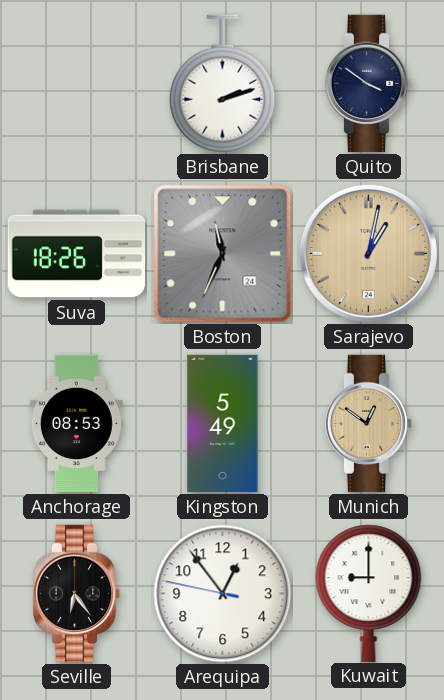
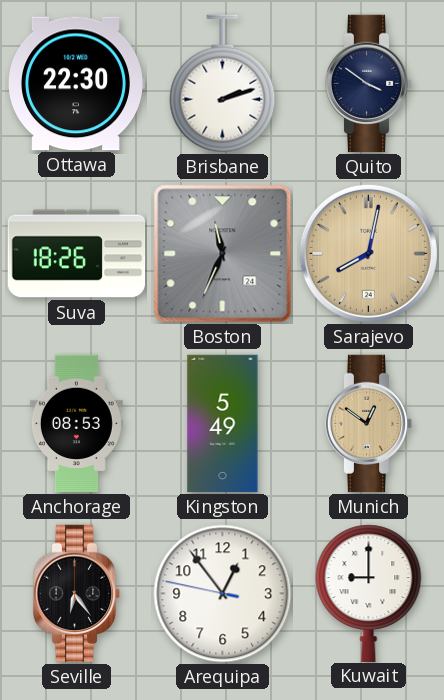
Ottawa: none -> 22:30
Sarajevo: 1:02 -> 8:02
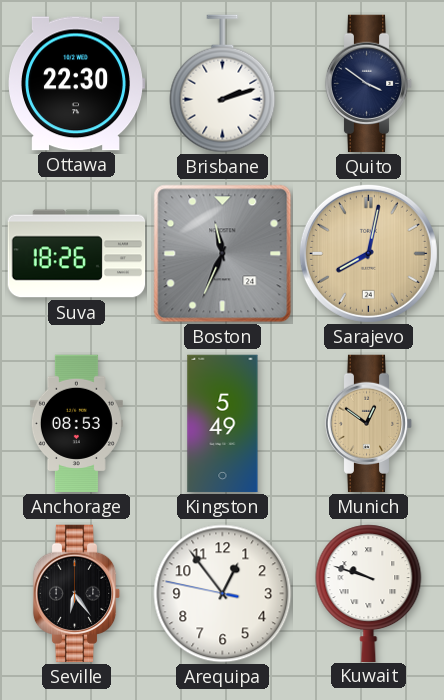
Kuwait: 9:00 -> 9:48
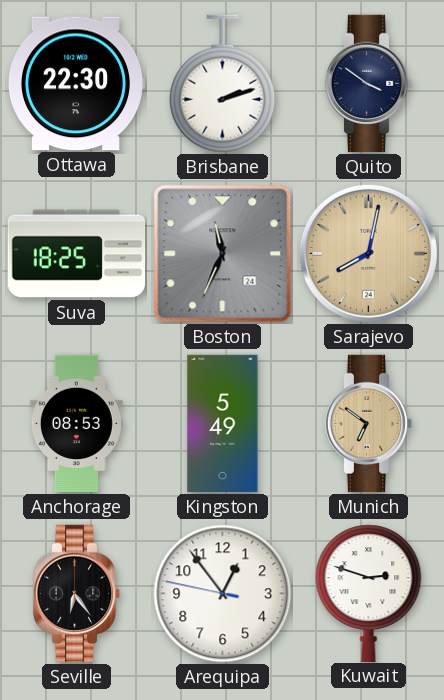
Suva: 18:26 -> 18:25
Munich: 12:51 -> 6:51
Kuwait: 9:48 -> 2:48
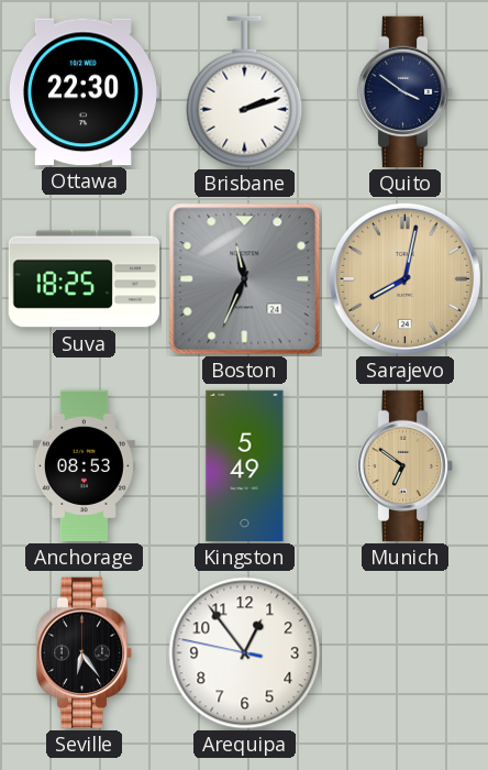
Kuwait: 2:48 -> none
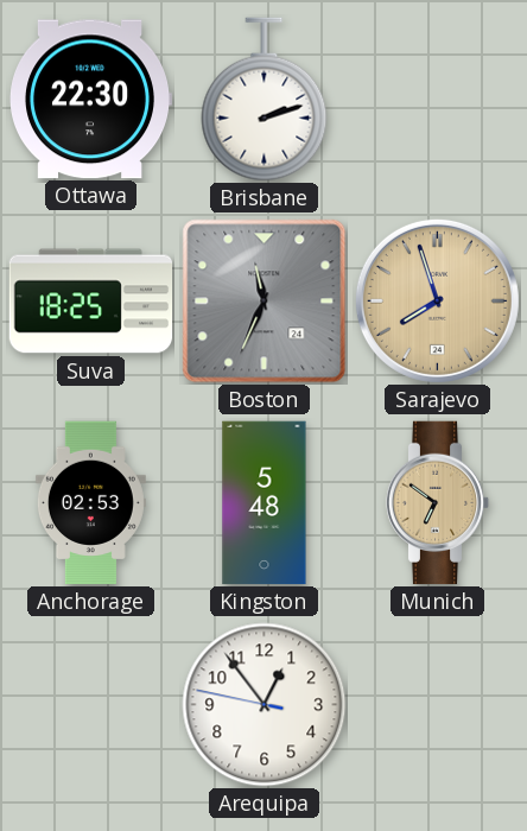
Quito: 3:51 -> none
Sarajevo: 8:02 -> 7:57
Anchorage: 08:53 -> 02:53
Kingston: 5:49 -> 5:48
Seville: 6:24 -> none
